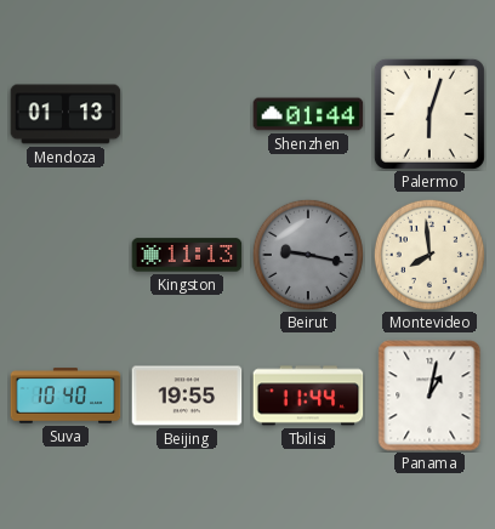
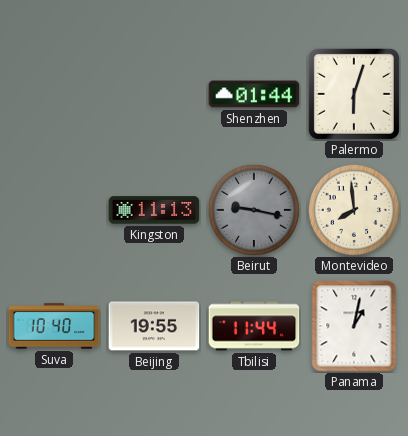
Mendoza: 01:13 -> none
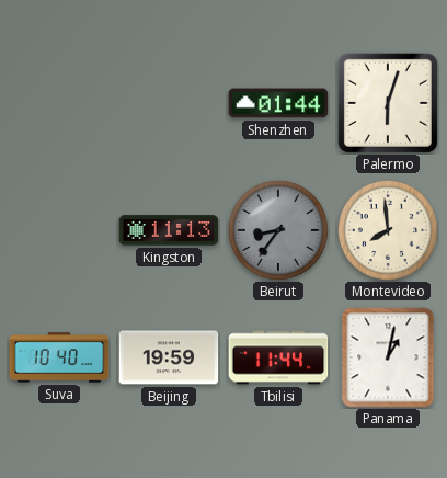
Beirut: 9:17 -> 8:36
Beijing: 19:55 -> 19:59
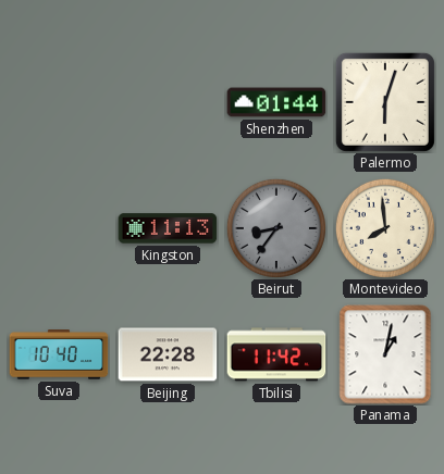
Beijing: 19:59 -> 22:28
Tbilisi: 11:44 -> 11:42
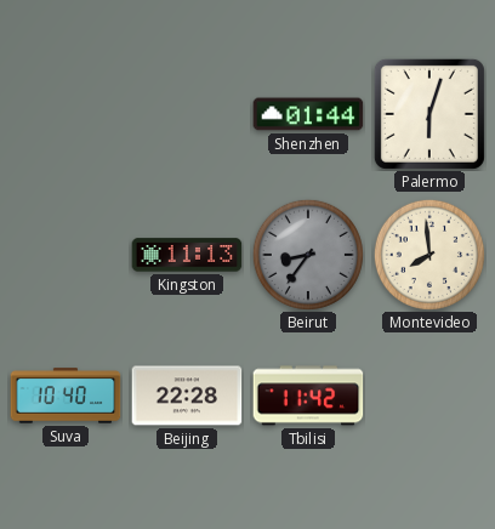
Panama: 1:02 -> none
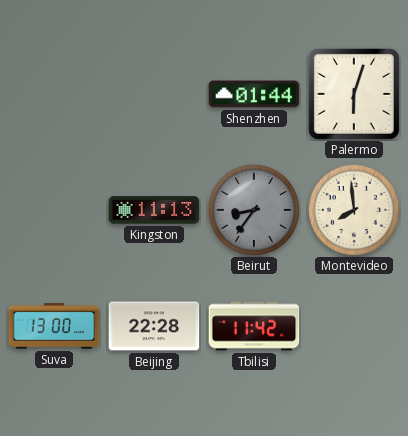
Suva: 10:40 -> 13:00
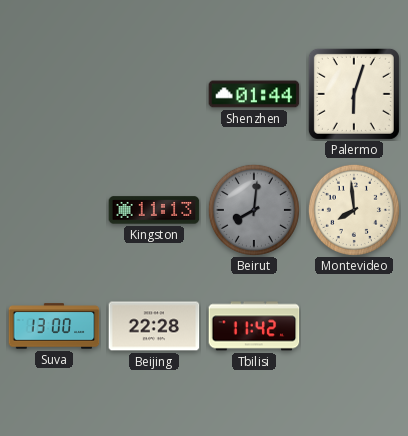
Beirut: 8:36 -> 8:01
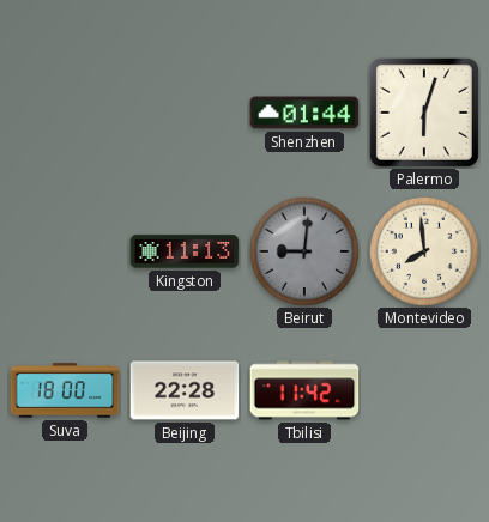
Beirut: 8:01 -> 9:01
Suva: 13:00 -> 18:00
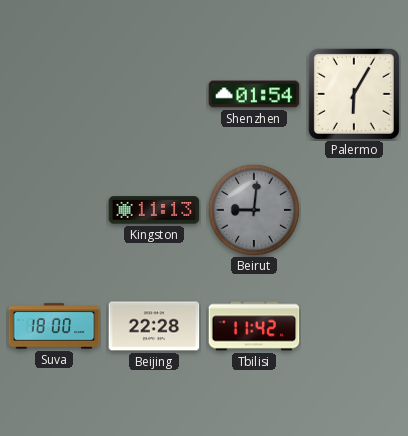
Shenzhen: 01:44 -> 01:54
Palermo: 6:03 -> 6:05
Montevideo: 7:59 -> none
